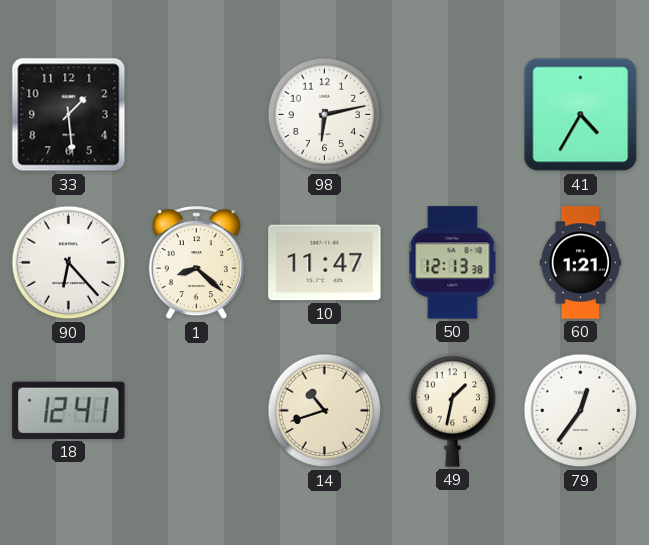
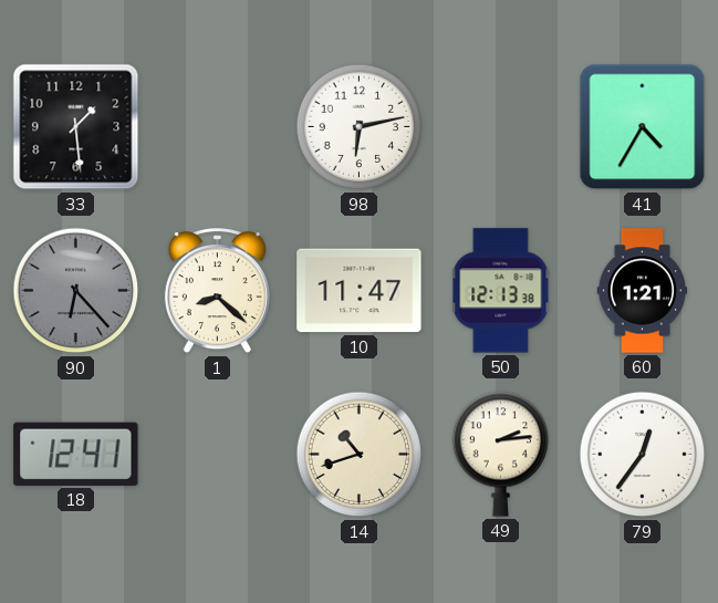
90 dial: white -> grey
49: 1:32 -> 2:14
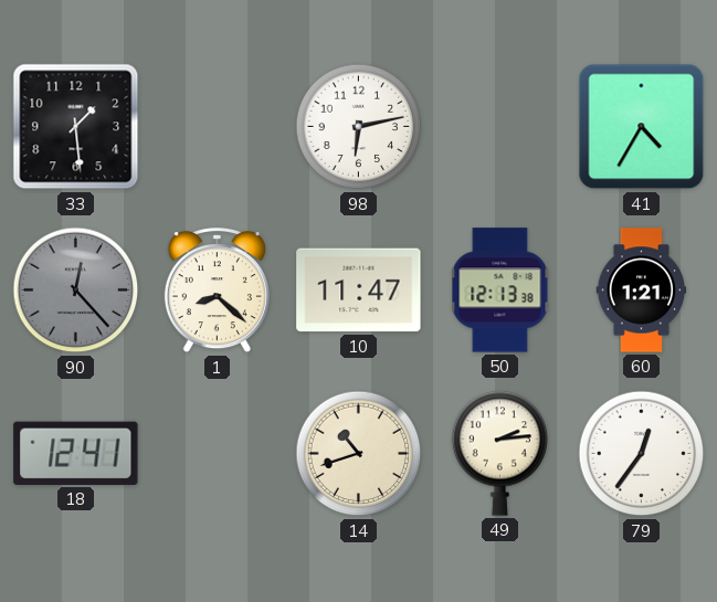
90: 6:23 -> 12:23
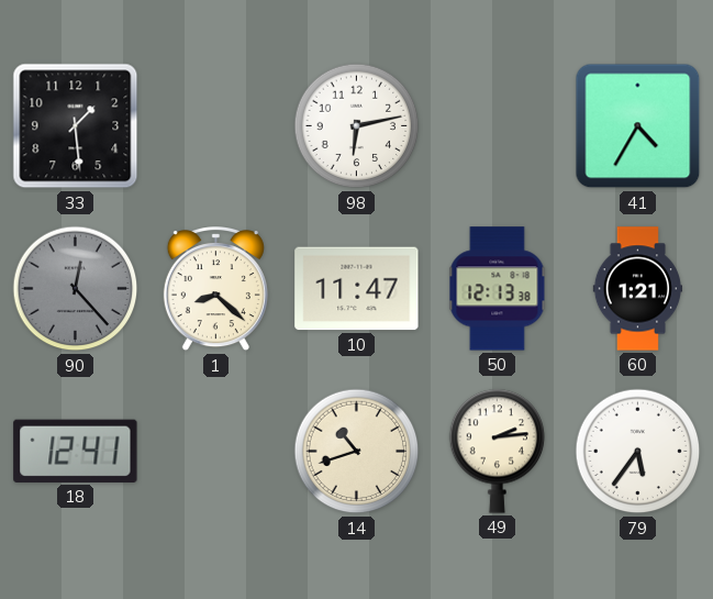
79: 12:36 -> 5:36
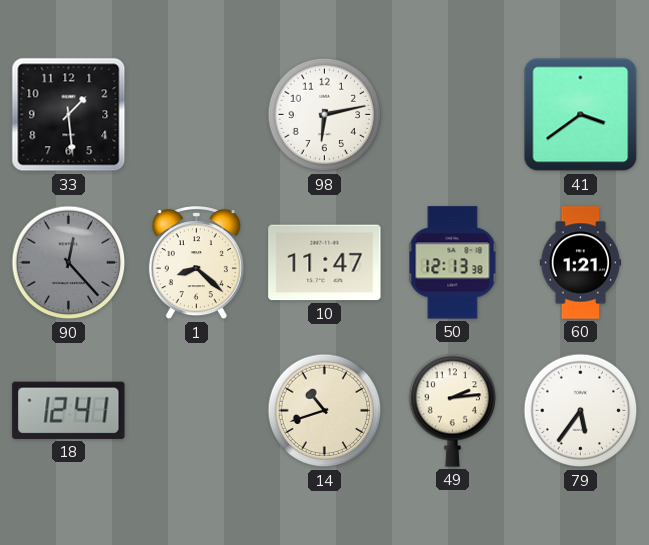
41: 4:35 -> 3:39
